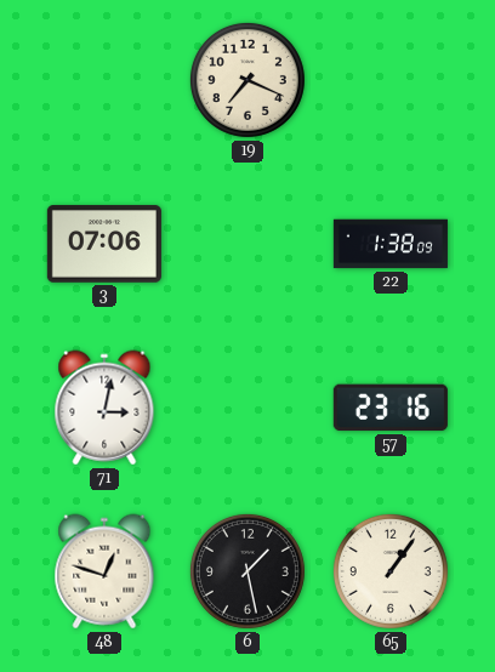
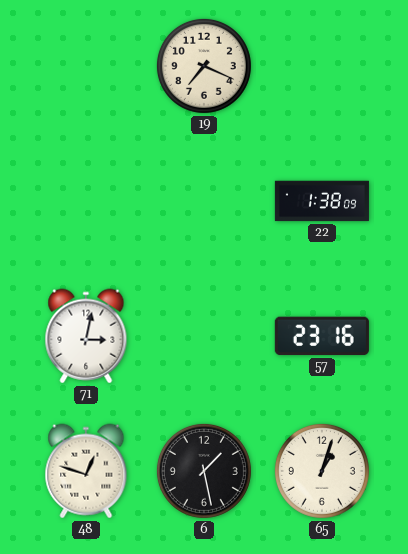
3: 07:06 -> none
65: 1:06 -> 1:03
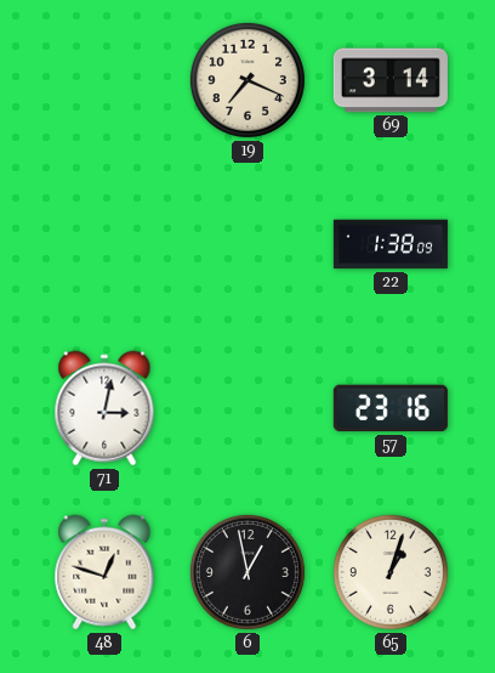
69: none -> 3:14
6: 1:28 -> 12:58
